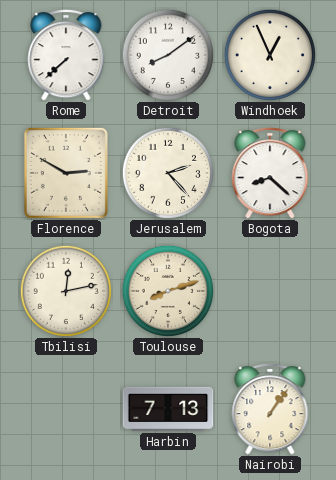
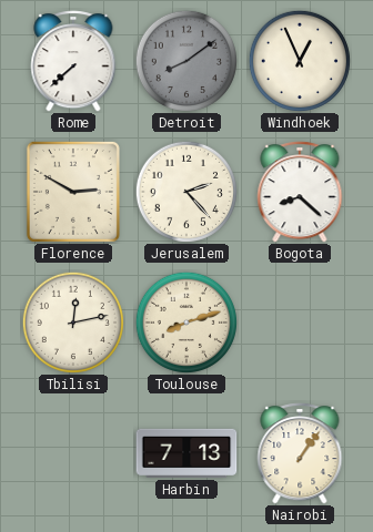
Detroit dial: white -> grey
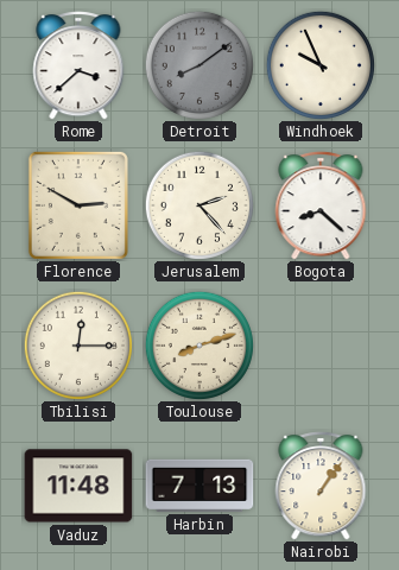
Rome: 7:38 -> 3:38
Windhoek: 12:56 -> 9:56
Tbilisi: 12:13 -> 12:15
Vaduz: none -> 11:48
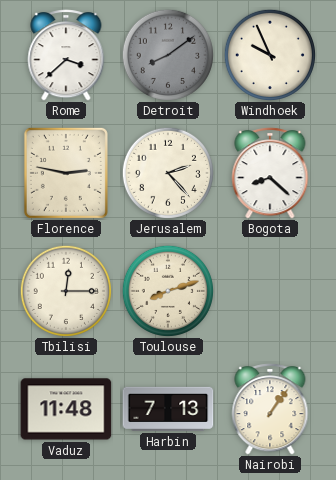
Florence: 2:50 -> 2:47
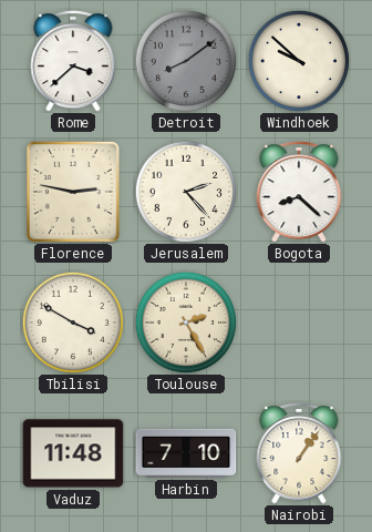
Windhoek: 9:56 -> 9:52
Tbilisi: 12:15 -> 3:50
Toulouse: 8:12 -> 2:25
Harbin: 7:13 -> 7:10
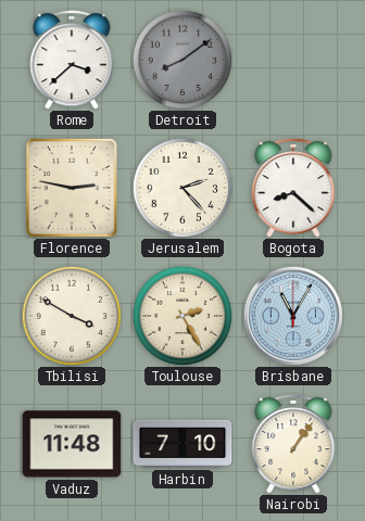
Windhoek: 9:52 -> none
Brisbane: none -> 11:05
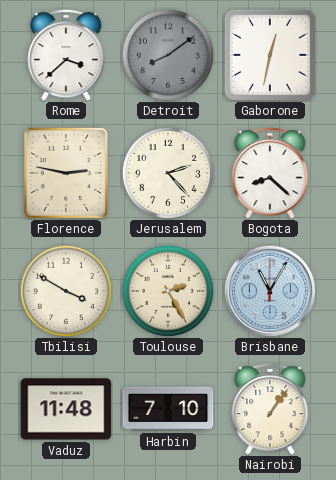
Gaborone: none -> 12:32
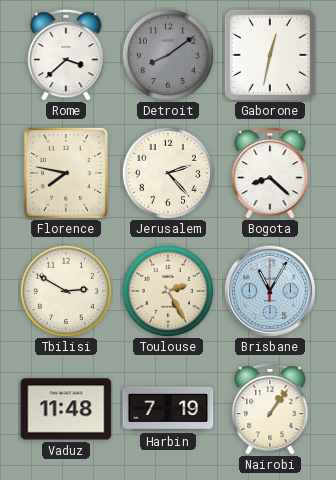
Florence: 2:47 -> 7:47
Tbilisi: 3:50 -> 2:50
Harbin: 7:10 -> 7:19
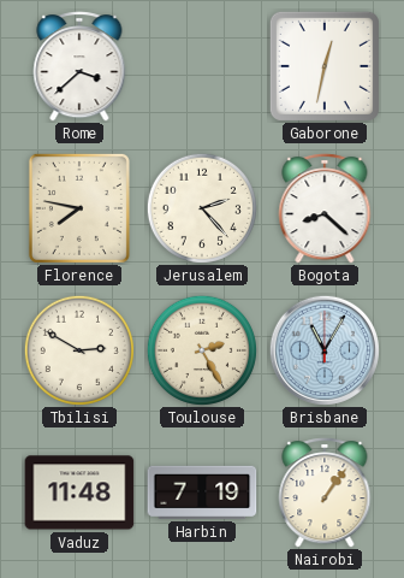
Detroit: 8:09 -> none
